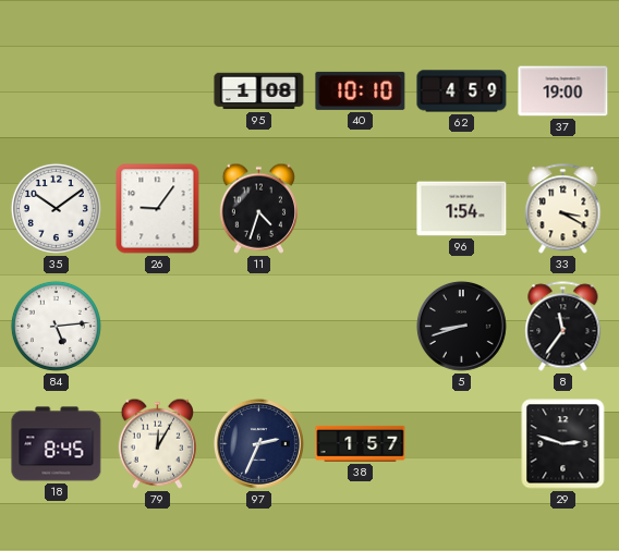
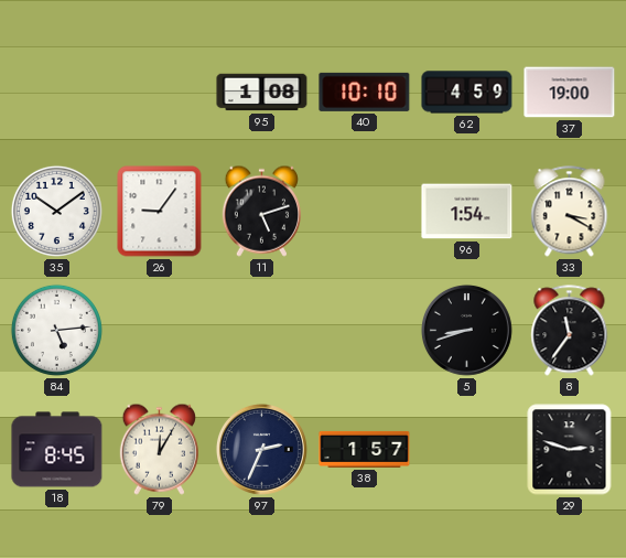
11: 4:33 -> 5:12
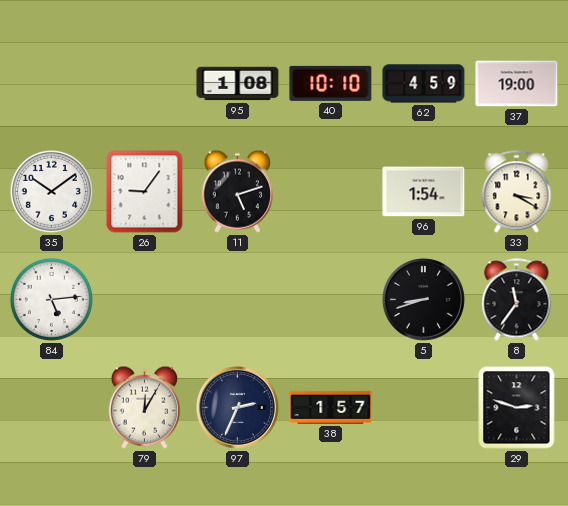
18: 8:45 -> none
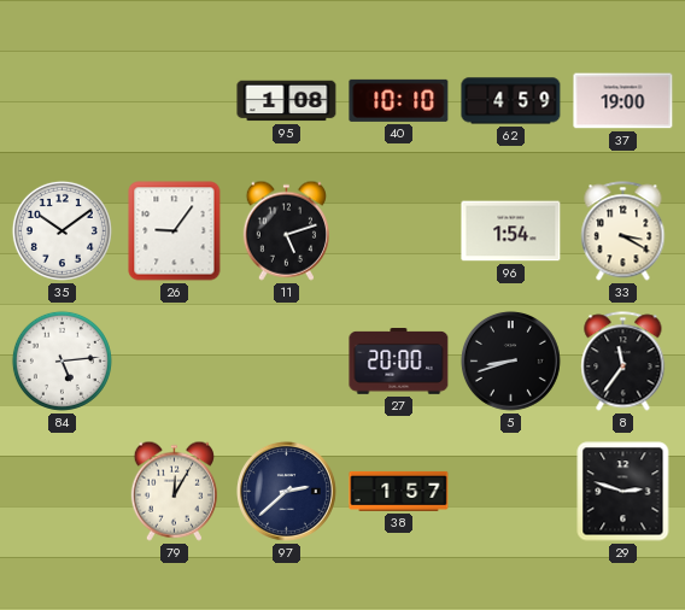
27: none -> 20:00
97: 2:34 -> 2:38
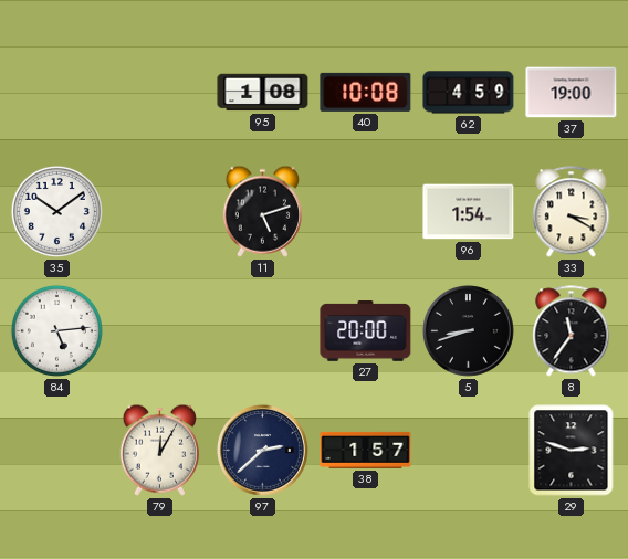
40: 10:10 -> 10:08
26: 9:06 -> none
